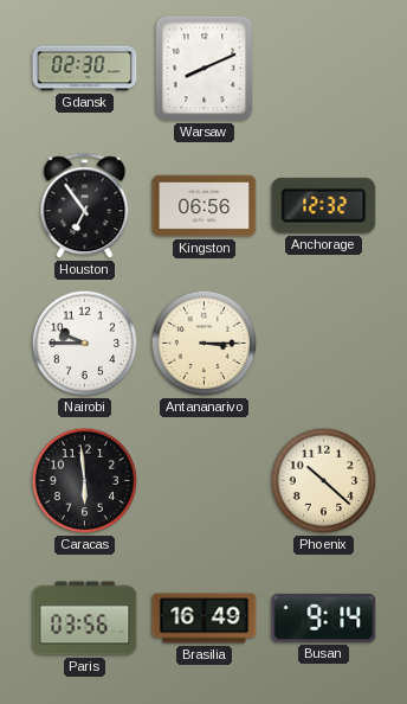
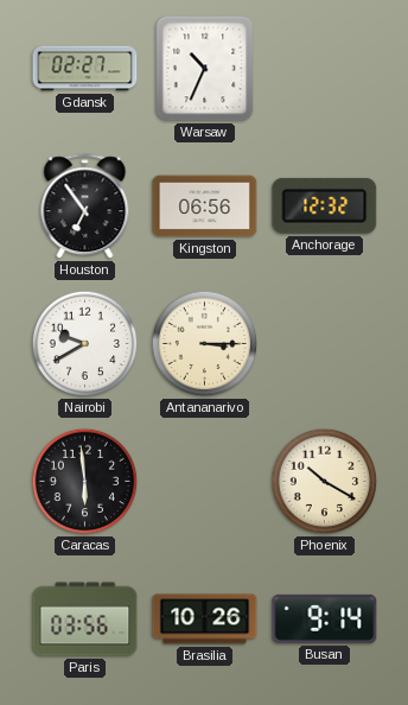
Gdansk: 02:30 -> 02:27
Warsaw: 8:11 -> 10:34
Nairobi: 9:45 -> 9:40
Phoenix: 10:22 -> 10:20
Brasilia: 16:49 -> 10:26
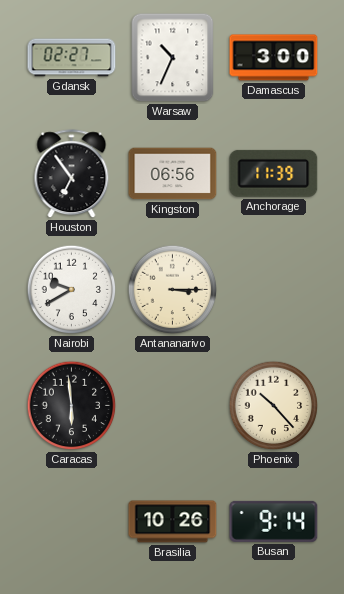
Damascus: none -> 3:00
Anchorage: 12:32 -> 11:39
Phoenix: 10:20 -> 10:23
Paris: 03:56 -> none
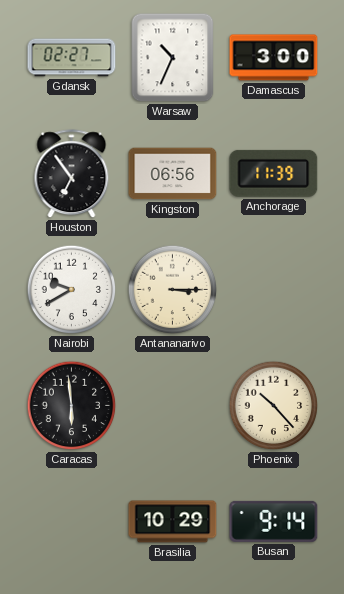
Brasilia: 10:26 -> 10:29
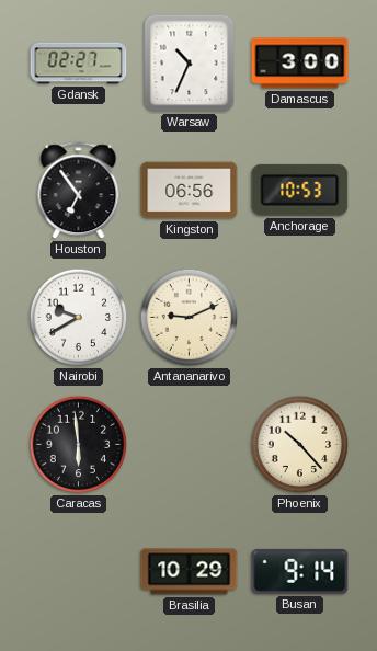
Anchorage: 11:39 -> 10:53
Antananarivo: 3:15 -> 9:11
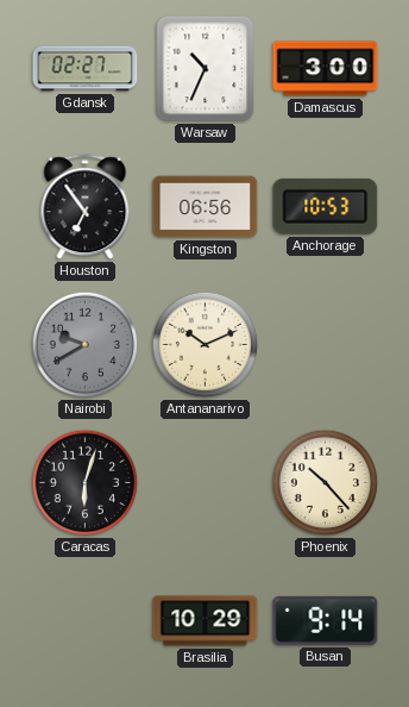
Nairobi dial: white -> grey
Antananarivo: 9:11 -> 10:11
Caracas: 5:59 -> 6:03
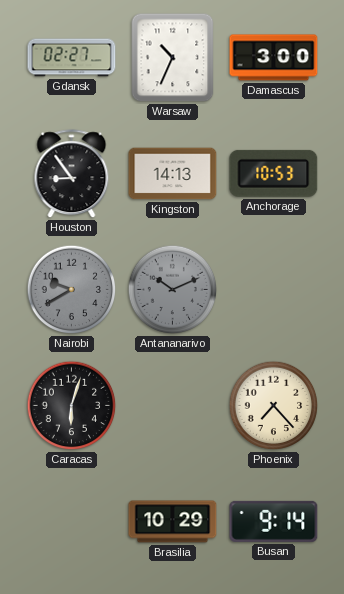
Houston: 6:54 -> 8:54
Kingston: 06:56 -> 14:13
Antananarivo dial: cream -> grey
Phoenix: 10:23 -> 7:23
